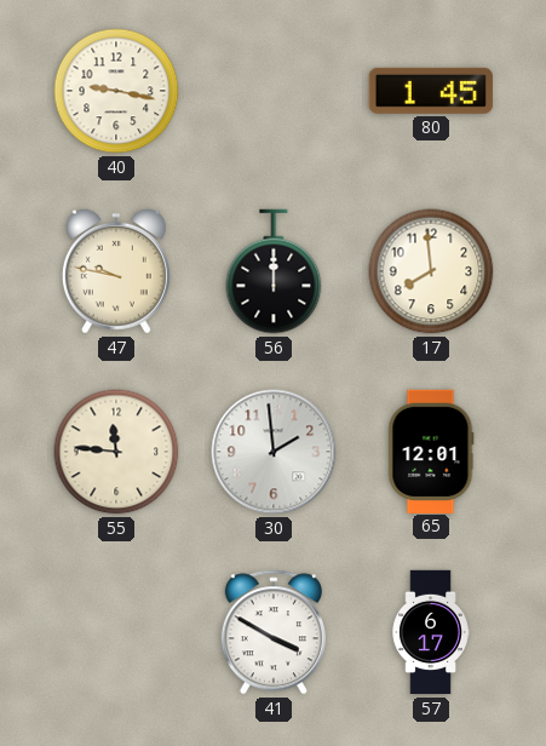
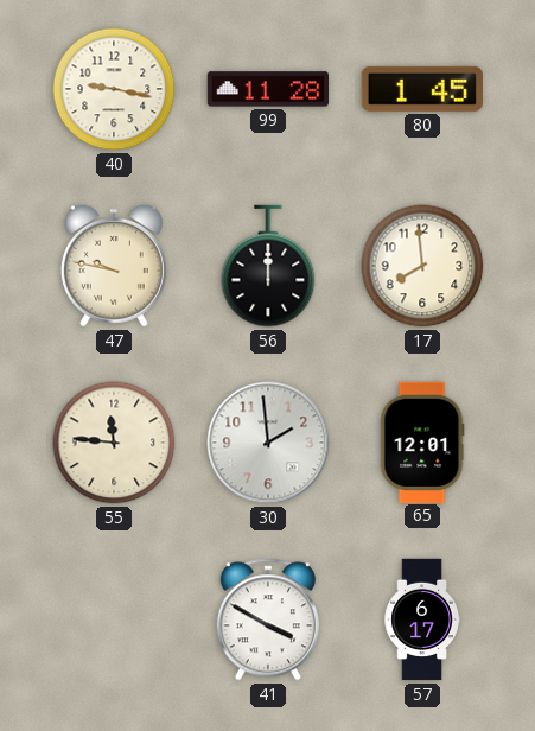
99: none -> 11:28
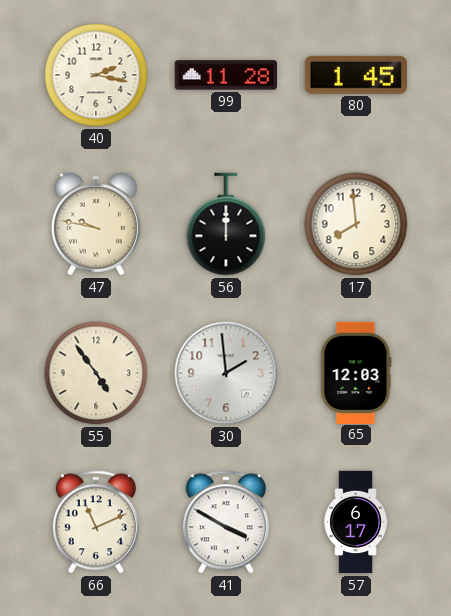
40: 9:17 -> 2:17
55: 11:46 -> 4:54
65: 12:01 -> 12:03
66: none -> 11:11
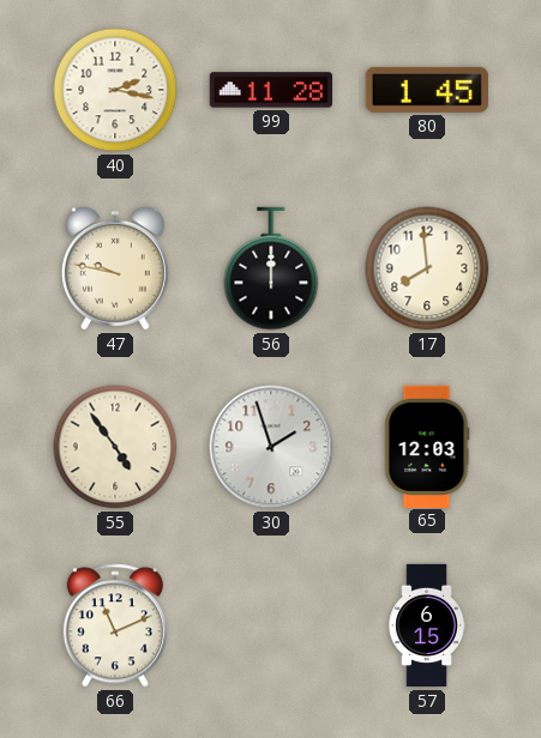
30: 1:59 -> 1:57
41: 3:50 -> none
57: 6:17 -> 6:15
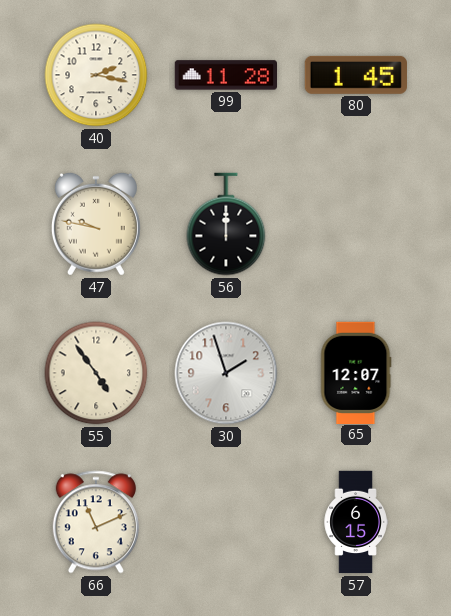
17: 7:59 -> none
65: 12:03 -> 12:07
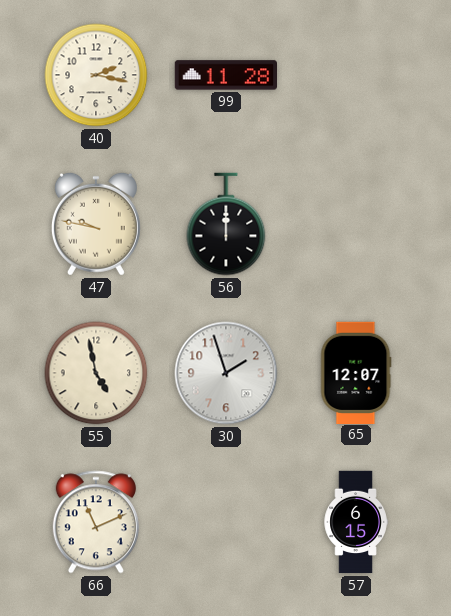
80: 1:45 -> none
55: 4:54 -> 4:58
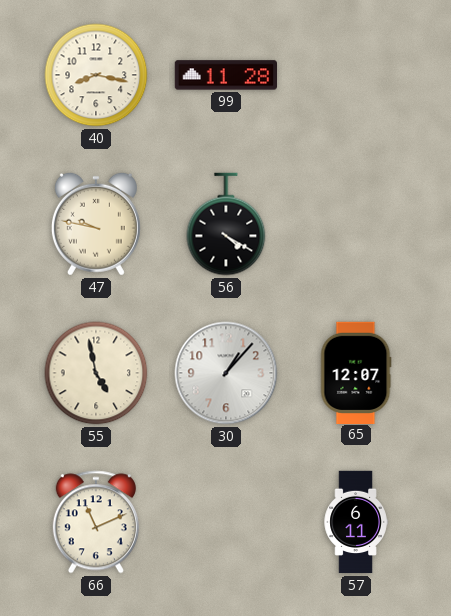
40: 2:17 -> 8:17
56: 12:00 -> 4:20
30: 1:57 -> 1:07
57: 6:15 -> 6:11
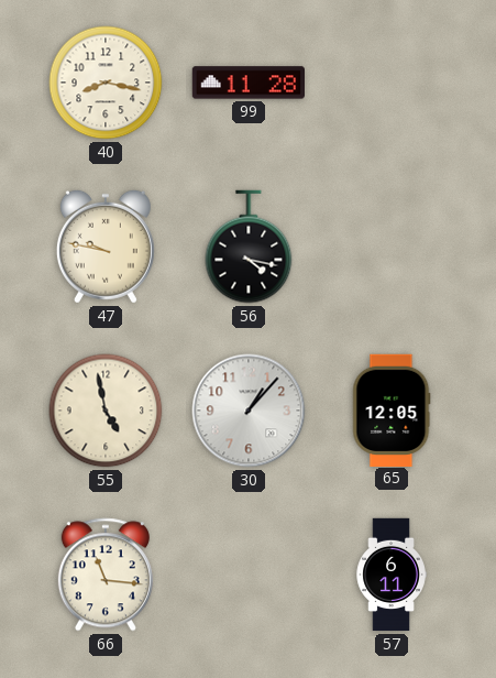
56: 4:20 -> 4:17
65: 12:07 -> 12:05
66: 11:11 -> 11:16
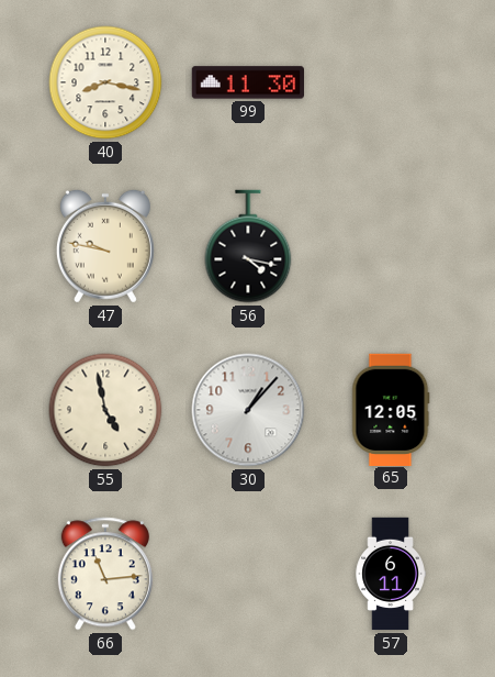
99: 11:28 -> 11:30
66: 11:16 -> 11:14
